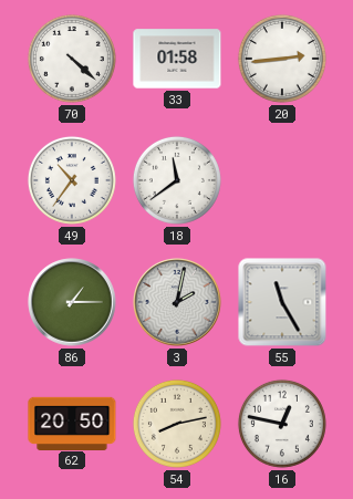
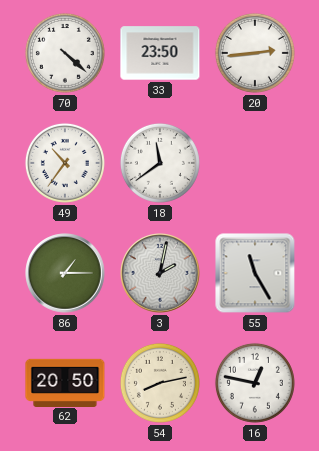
33: 01:58 -> 23:50
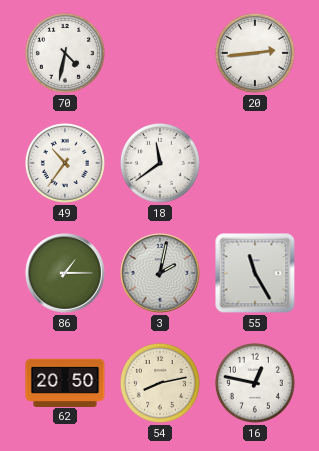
70: 4:22 -> 4:32
33: 23:50 -> none
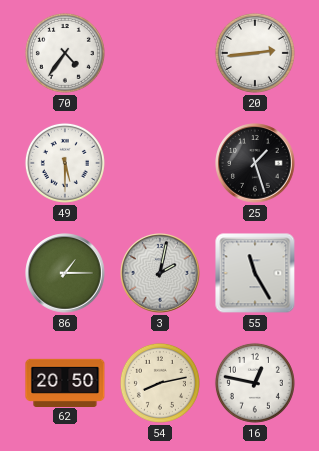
70: 4:32 -> 4:36
49: 10:36 -> 5:30
18: 11:39 -> none
25: none -> 1:27
